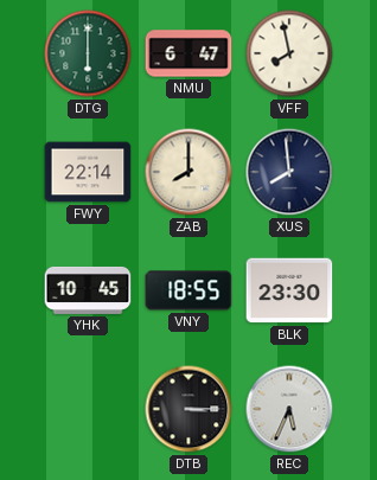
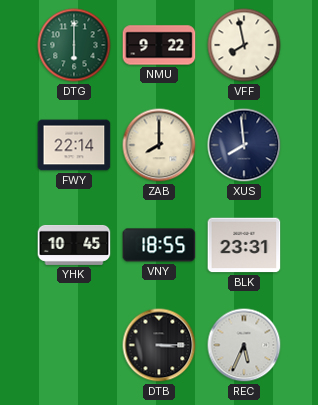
NMU: 6:47 -> 9:22
BLK: 23:30 -> 23:31
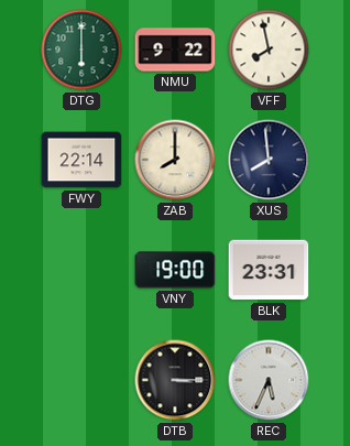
YHK: 10:45 -> none
VNY: 18:55 -> 19:00
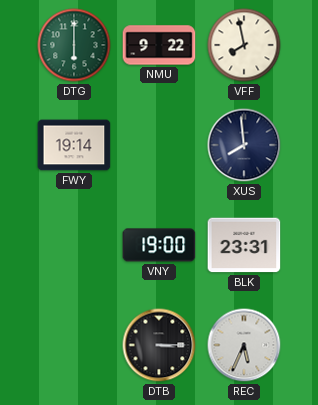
FWY: 22:14 -> 19:14
ZAB: 8:00 -> none
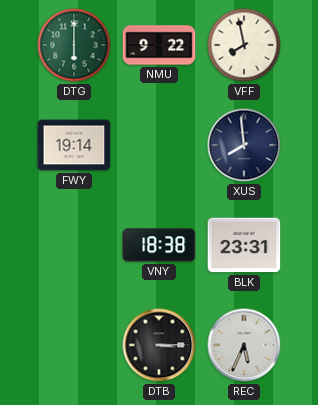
VNY: 19:00 -> 18:38
